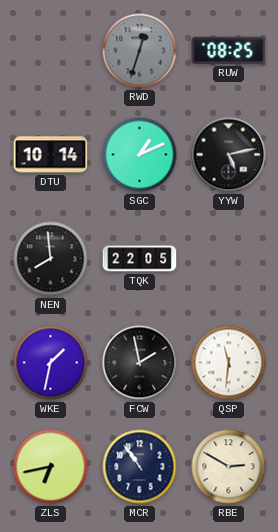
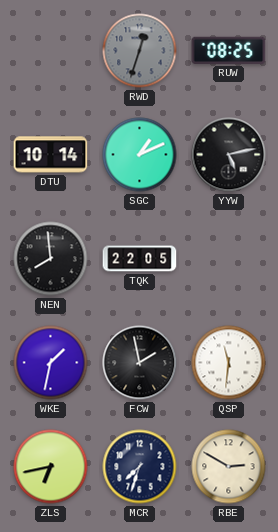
MCR: 10:54 -> 7:33
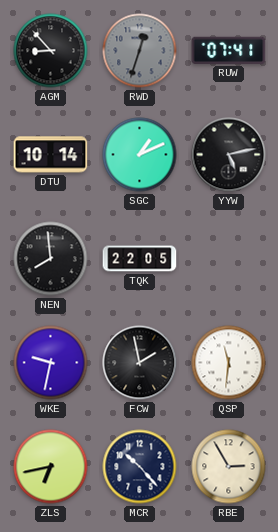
AGM: none -> 8:53
RUW: 08:25 -> 07:41
WKE: 1:32 -> 9:32
MCR: 7:33 -> 10:23
RBE: 2:50 -> 2:55
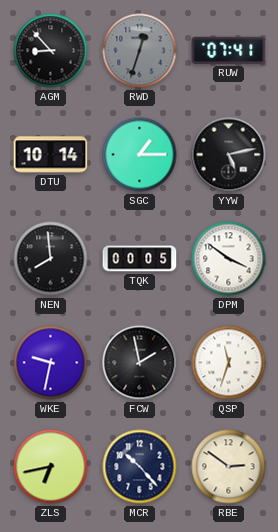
SGC: 1:11 -> 1:15
TQK: 22:05 -> 00:05
DPM: none -> 3:51
QSP: 11:31 -> 11:33
RBE: 2:55 -> 2:51
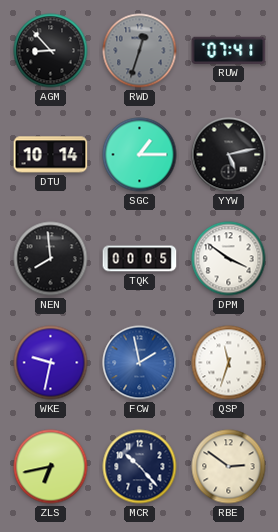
FCW dial: black -> blue
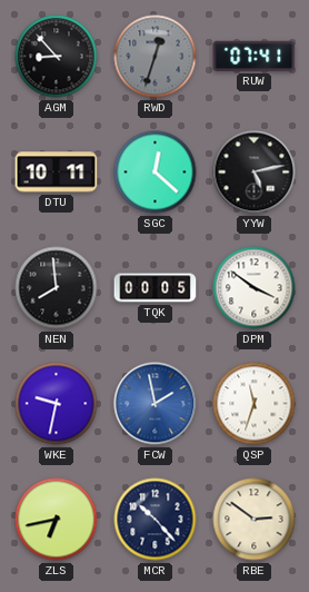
DTU: 10:14 -> 10:11
SGC: 1:15 -> 12:22
